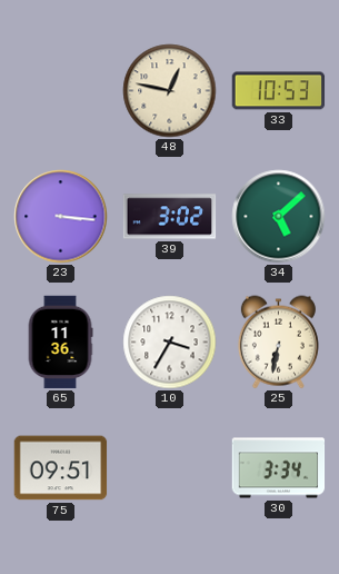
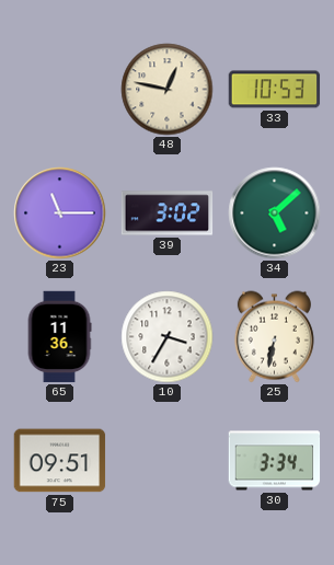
23: 3:16 -> 11:15
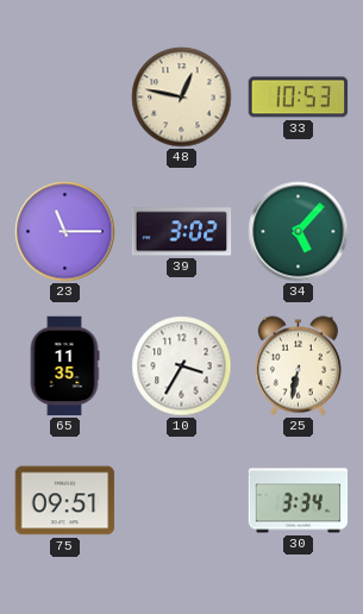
34: 5:08 -> 5:07
65: 11:36 -> 11:35
